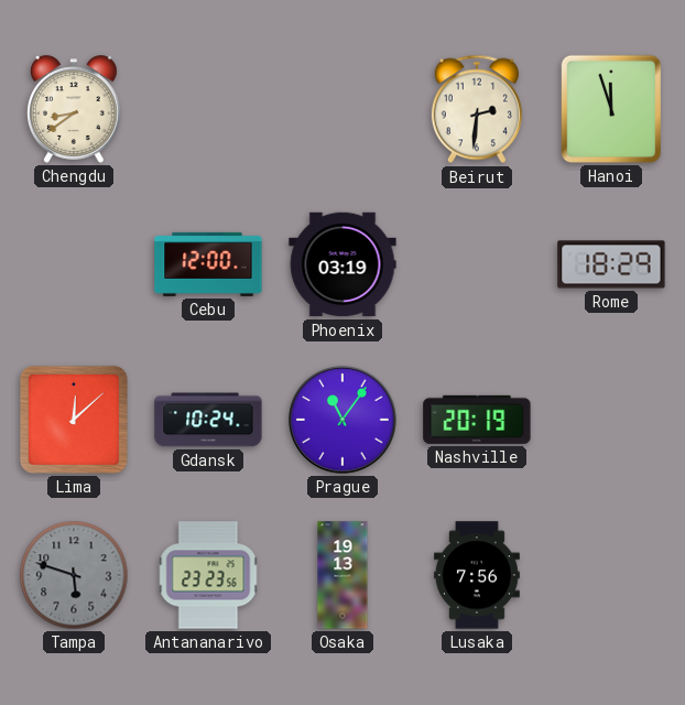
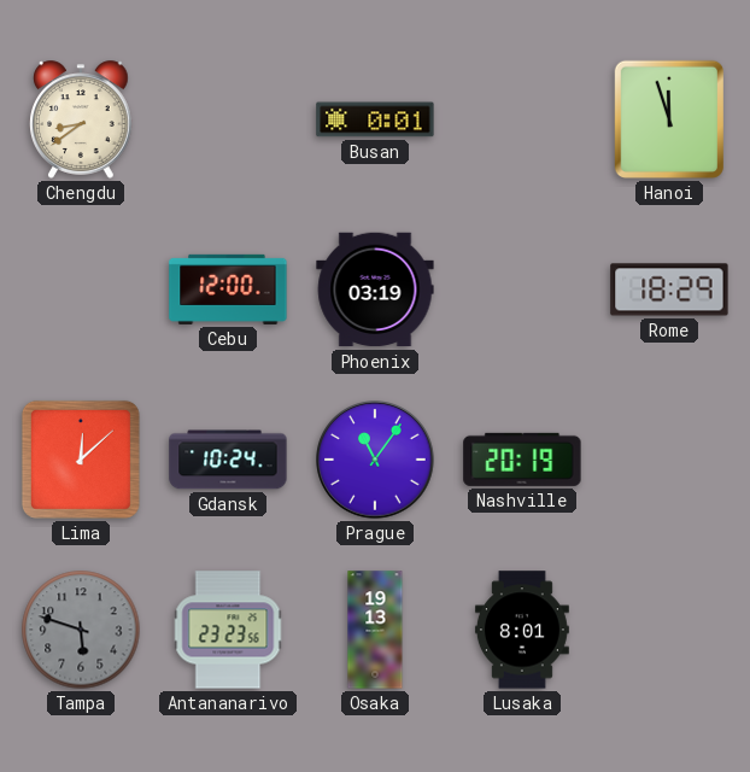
Busan: none -> 0:01
Beirut: 2:31 -> none
Lusaka: 7:56 -> 8:01
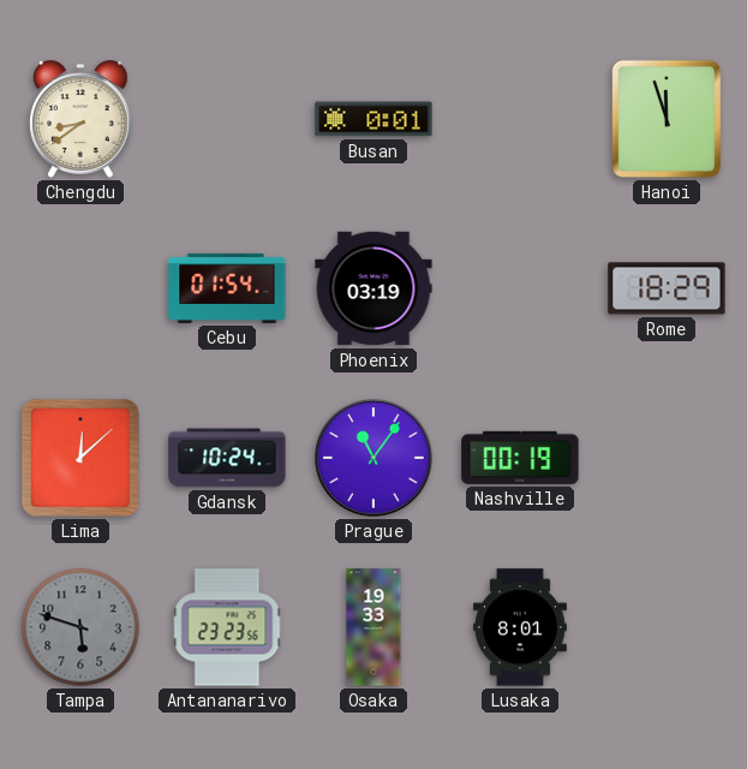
Cebu: 12:00 -> 01:54
Nashville: 20:19 -> 00:19
Osaka: 19:13 -> 19:33
